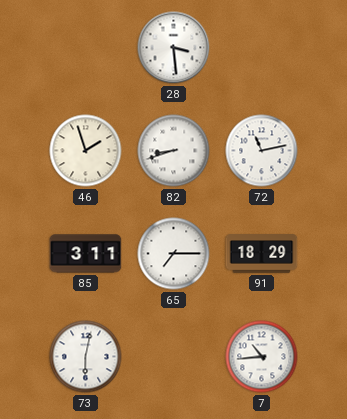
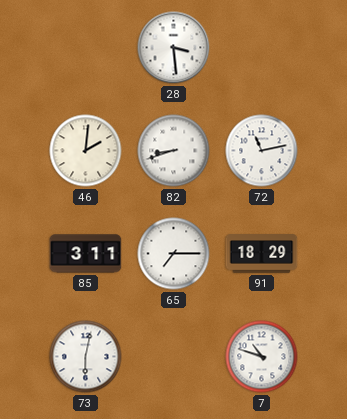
46: 1:57 -> 2:01
7: 10:44 -> 10:48
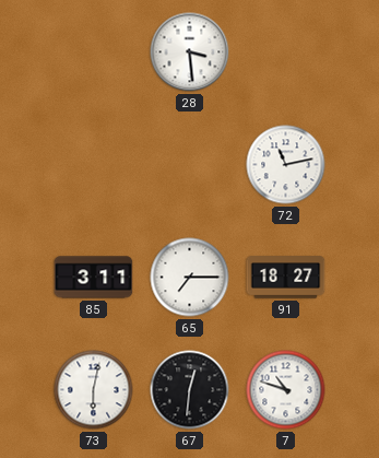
46: 2:01 -> none
82: 8:42 -> none
91: 18:29 -> 18:27
67: none -> 12:31
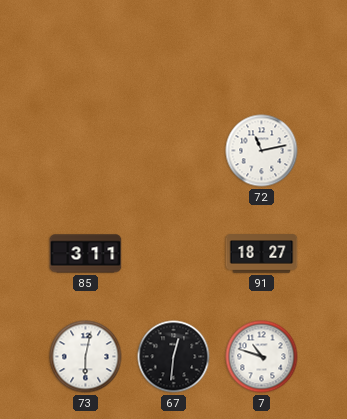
28: 3:29 -> none
65: 7:15 -> none
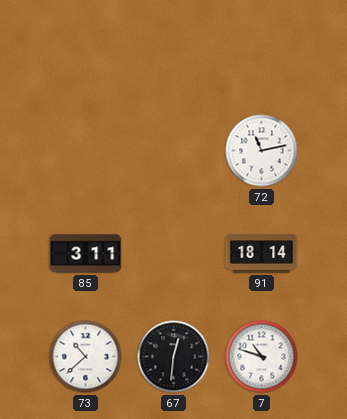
91: 18:27 -> 18:14
73: 6:02 -> 10:38
